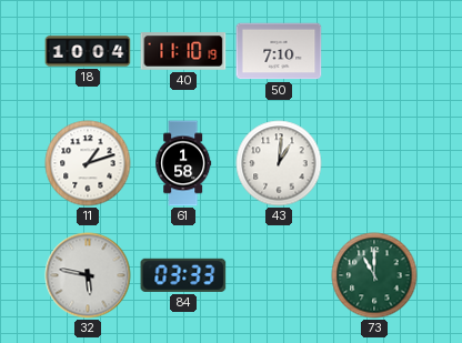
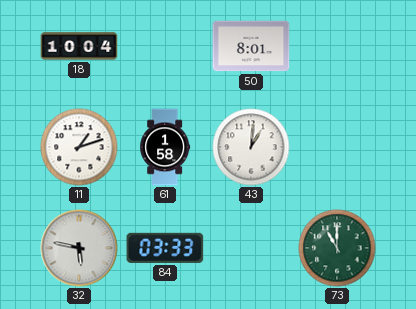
40: 11:10 -> none
50: 7:10 -> 8:01
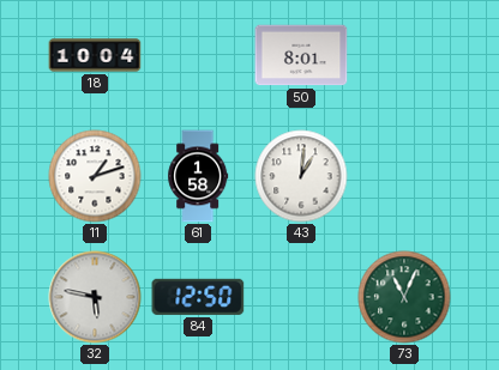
84: 03:33 -> 12:50
73: 11:00 -> 11:04
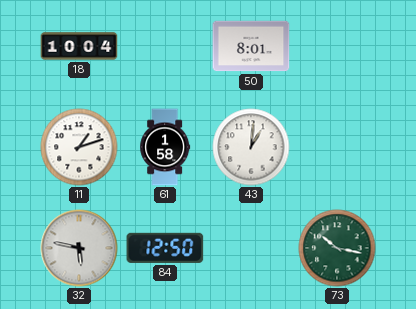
73: 11:04 -> 10:17
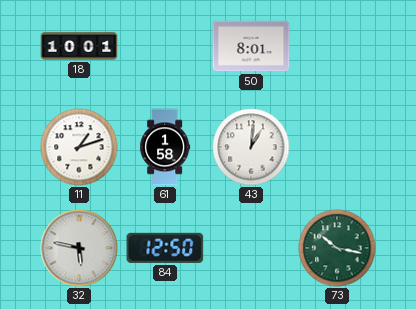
18: 10:04 -> 10:01
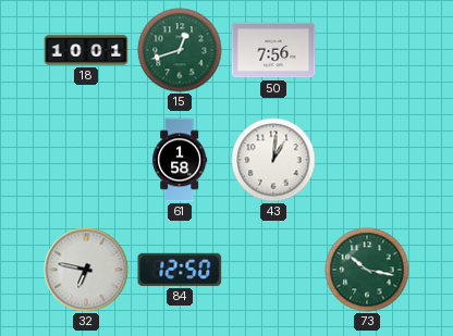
15: none -> 12:42
50: 8:01 -> 7:56
11: 1:12 -> none
32: 5:47 -> 6:47
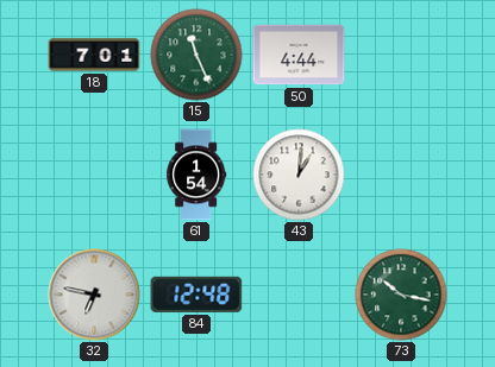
18: 10:01 -> 7:01
15: 12:42 -> 11:26
50: 7:56 -> 4:44
61: 1:58 -> 1:54
84: 12:50 -> 12:48
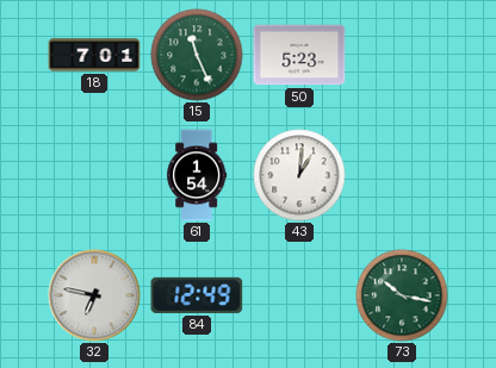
50: 4:44 -> 5:23
84: 12:48 -> 12:49
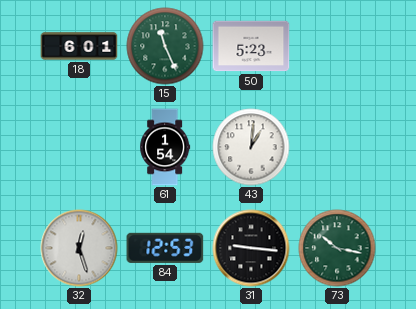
18: 7:01 -> 6:01
32: 6:47 -> 12:27
84: 12:49 -> 12:53
31: none -> 9:16
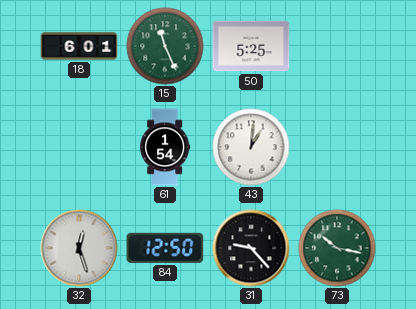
50: 5:23 -> 5:25
84: 12:53 -> 12:50
31: 9:16 -> 9:23
